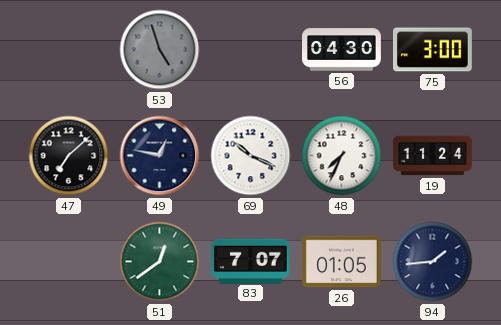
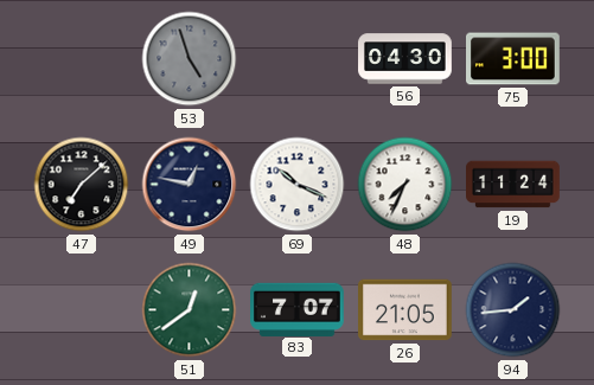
26: 01:05 -> 21:05
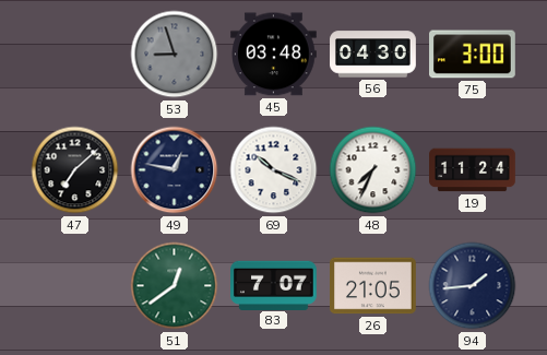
53: 4:57 -> 8:57
45: none -> 03:48
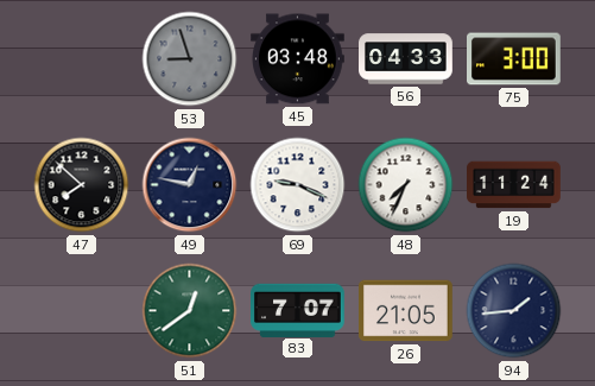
56: 04:30 -> 04:33
47: 7:08 -> 7:52
69: 10:19 -> 9:19
